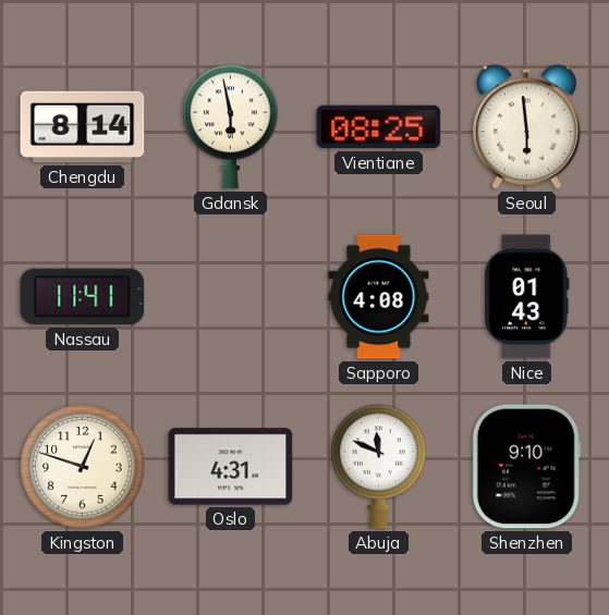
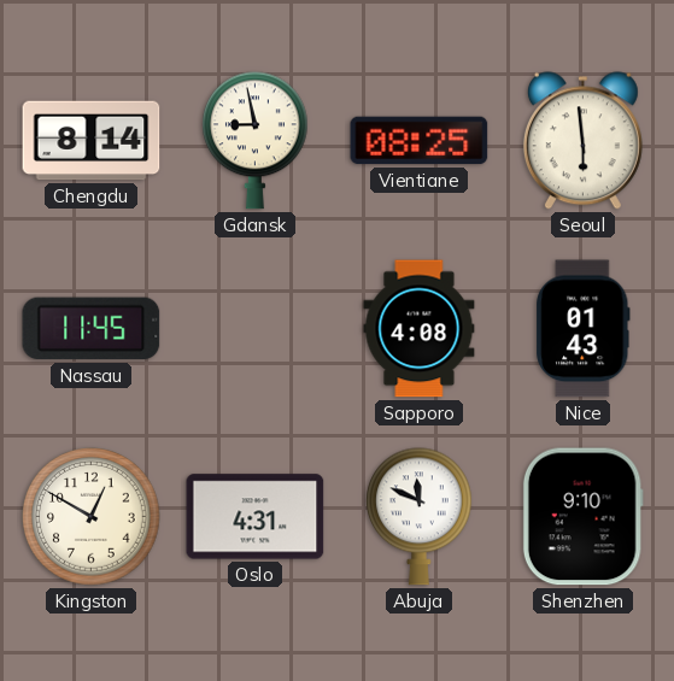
Gdansk: 5:58 -> 8:58
Nassau: 11:41 -> 11:45
Kingston: 12:48 -> 12:50
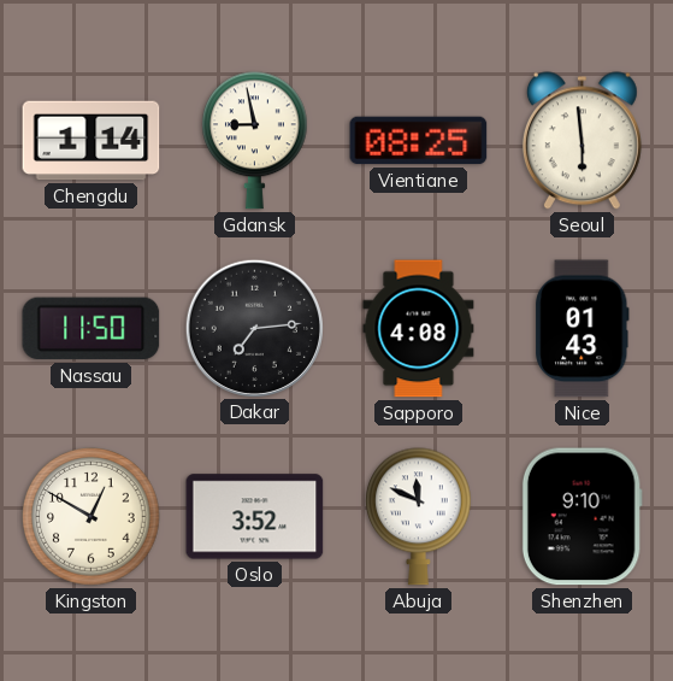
Chengdu: 8:14 -> 1:14
Nassau: 11:45 -> 11:50
Dakar: none -> 7:14
Oslo: 4:31 -> 3:52
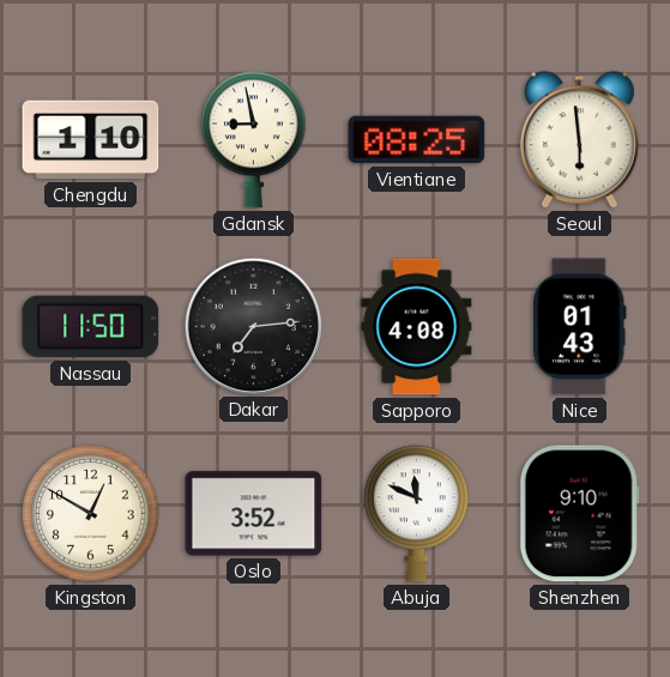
Chengdu: 1:14 -> 1:10
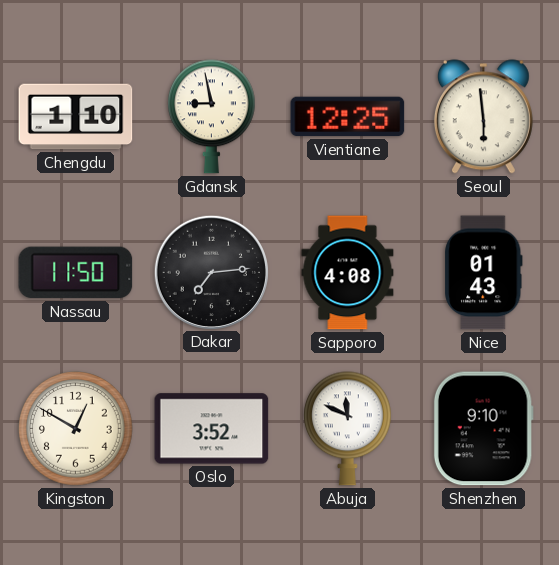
Vientiane: 08:25 -> 12:25
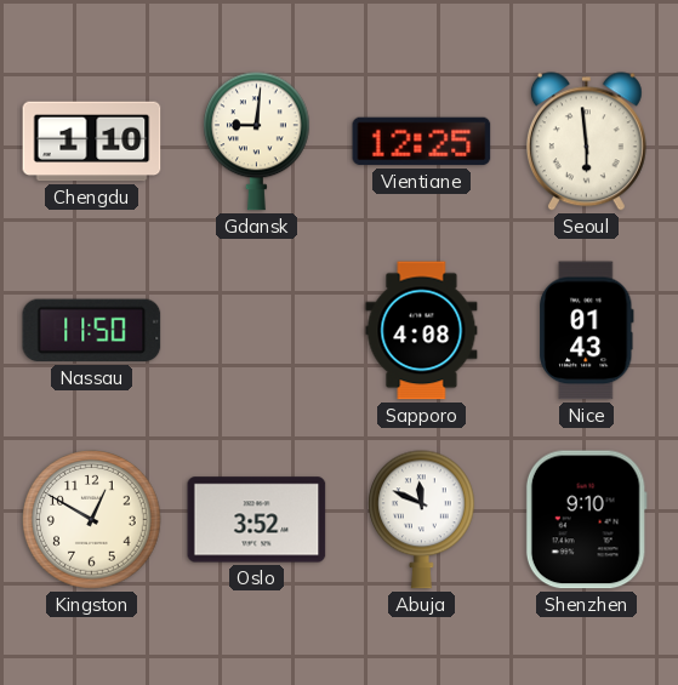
Gdansk: 8:58 -> 9:01
Dakar: 7:14 -> none
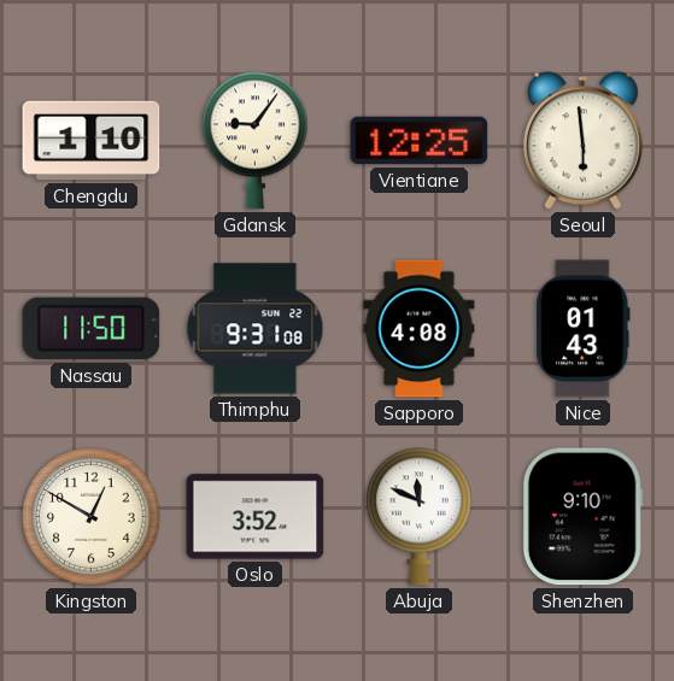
Gdansk: 9:01 -> 9:06
Thimphu: none -> 9:31
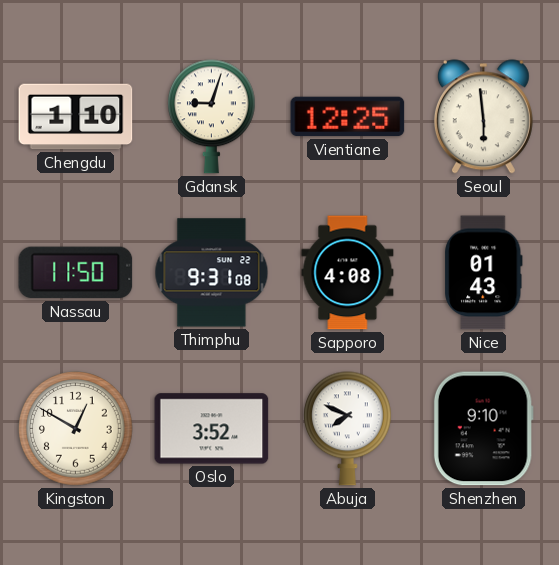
Gdansk: 9:06 -> 9:03
Abuja: 11:49 -> 7:49
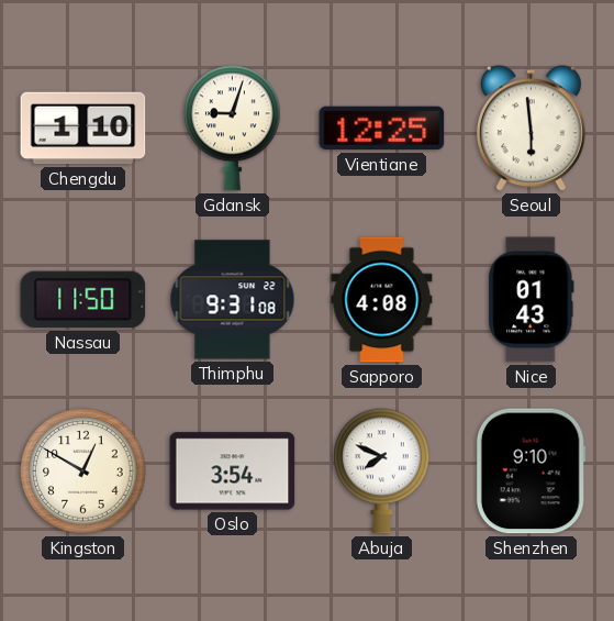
Oslo: 3:52 -> 3:54
